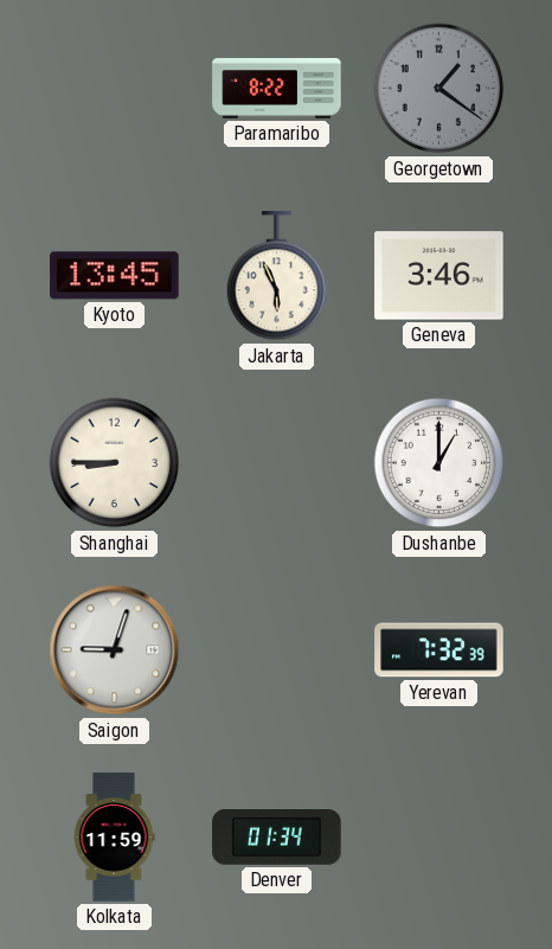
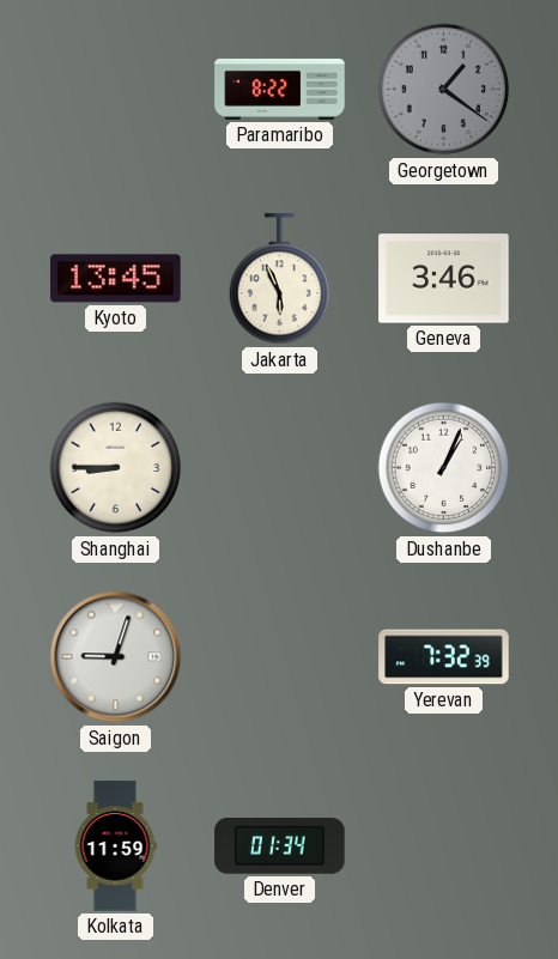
Dushanbe: 1:00 -> 1:04
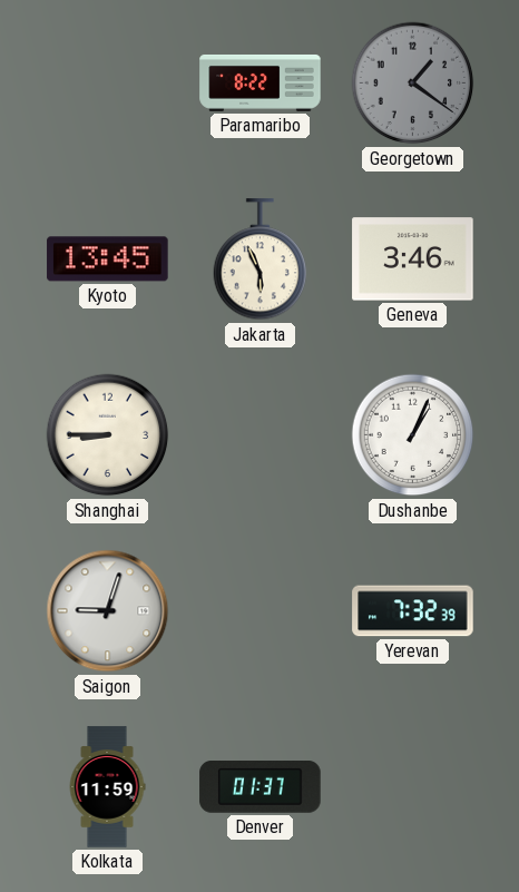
Denver: 01:34 -> 01:37
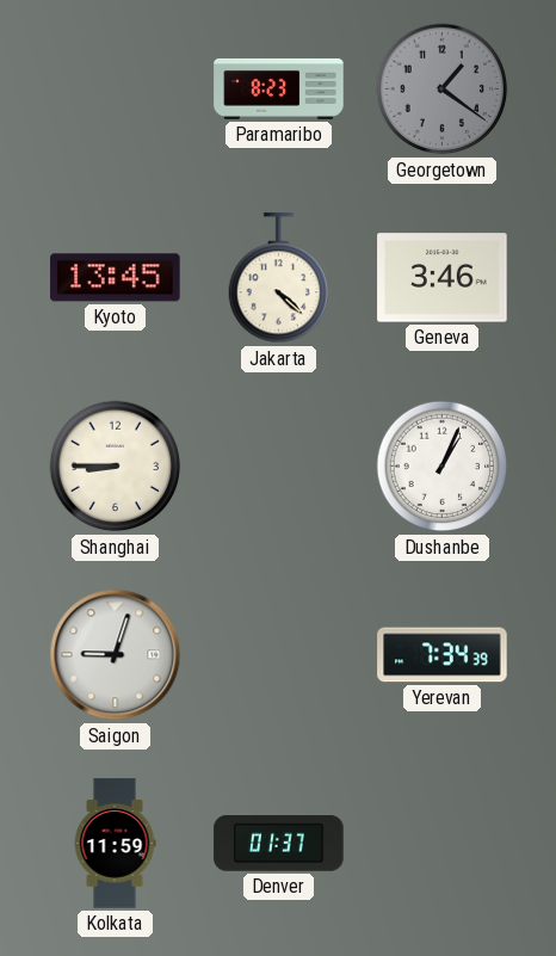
Paramaribo: 8:22 -> 8:23
Jakarta: 5:56 -> 4:22
Yerevan: 7:32 -> 7:34
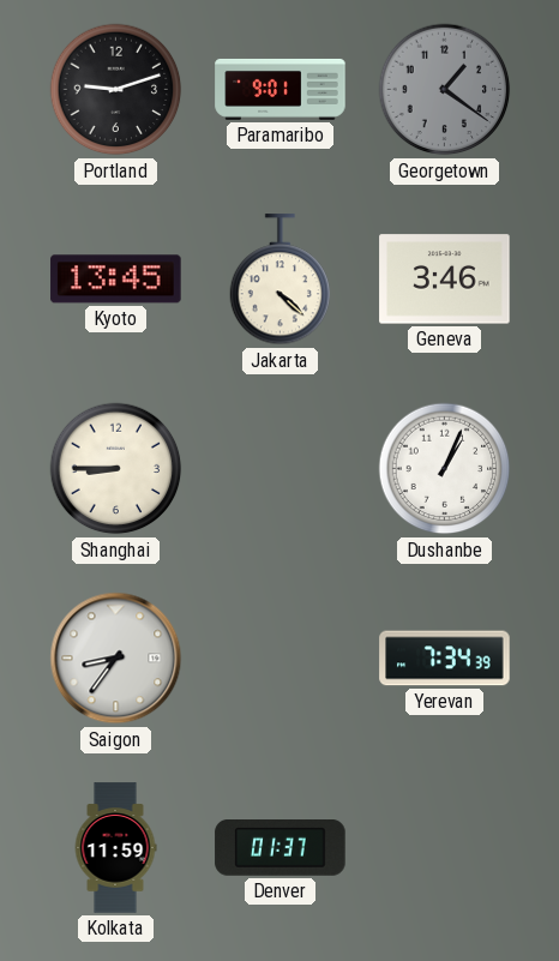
Portland: none -> 9:12
Paramaribo: 8:23 -> 9:01
Saigon: 9:03 -> 8:36
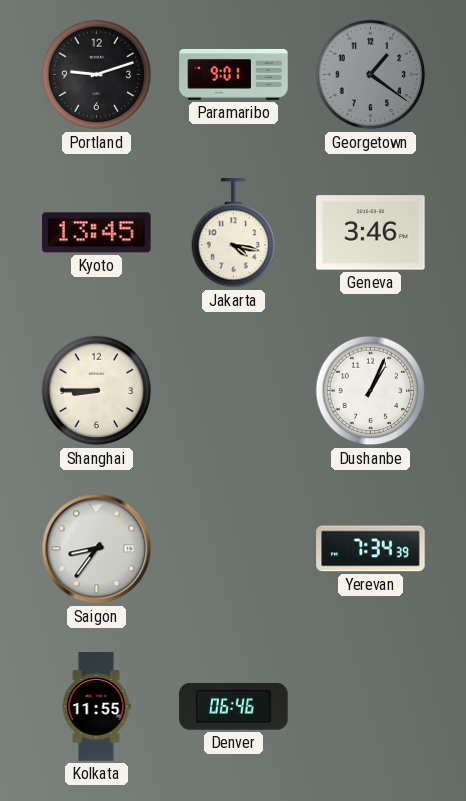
Jakarta: 4:22 -> 4:17
Kolkata: 11:59 -> 11:55
Denver: 01:37 -> 06:46
